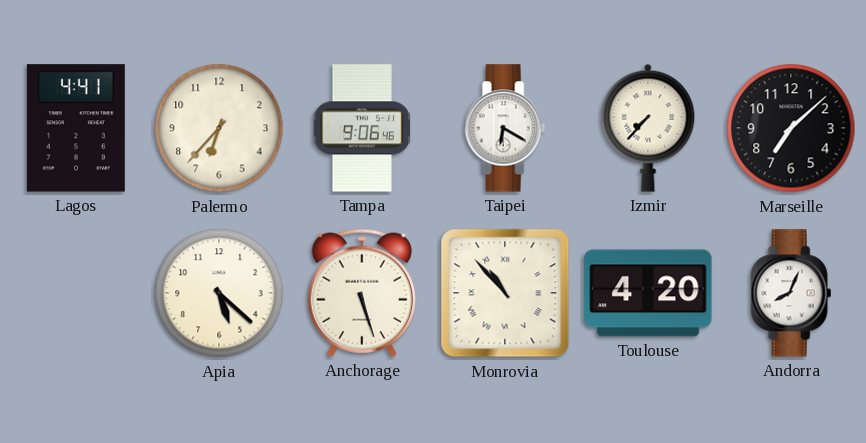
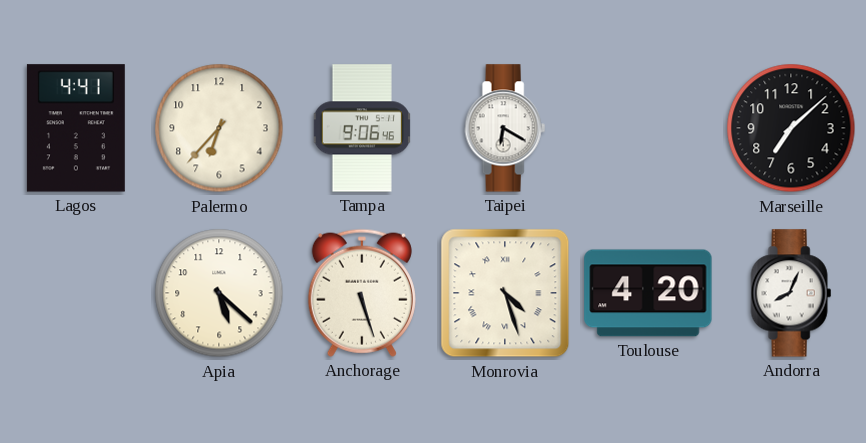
Izmir: 7:37 -> none
Monrovia: 10:53 -> 4:27
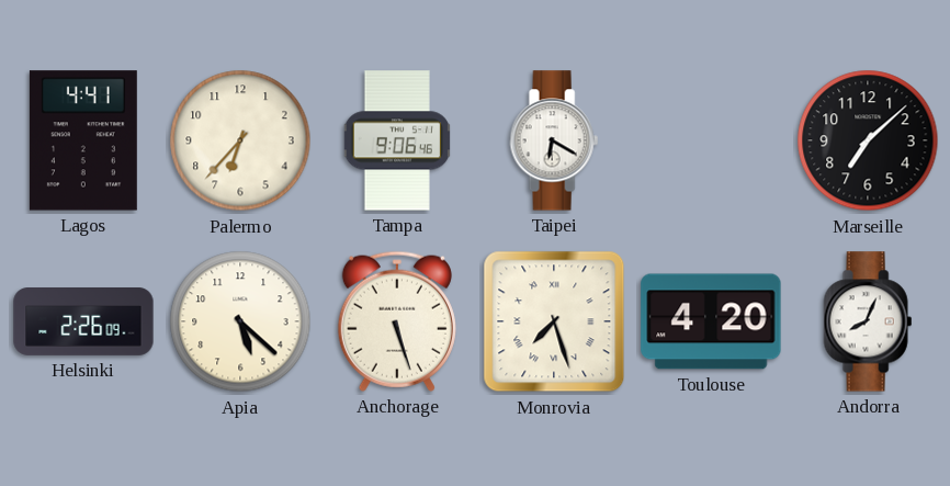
Helsinki: none -> 2:26
Monrovia: 4:27 -> 7:27
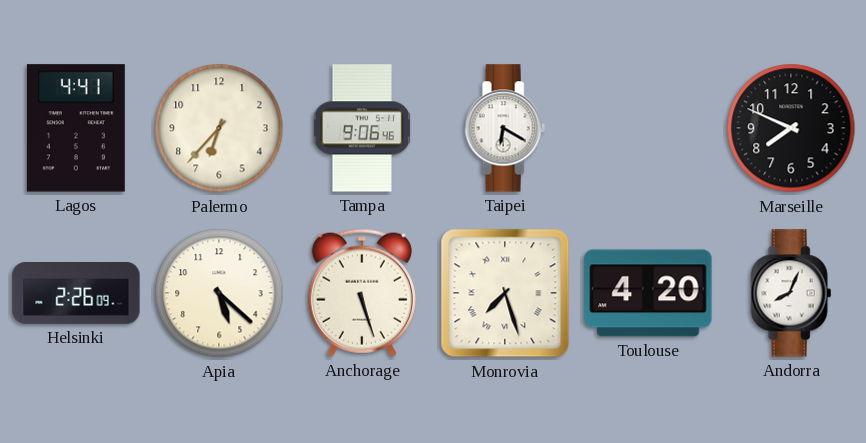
Marseille: 7:08 -> 7:49
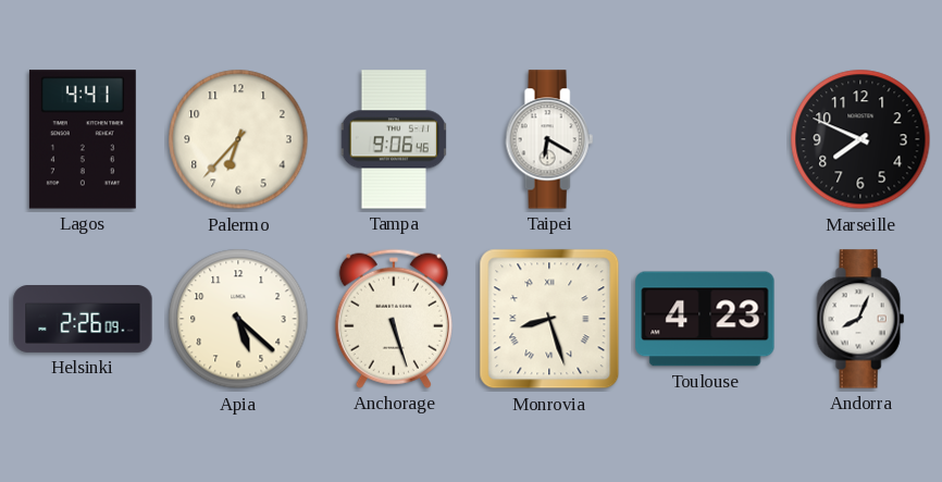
Monrovia: 7:27 -> 8:27
Toulouse: 4:20 -> 4:23
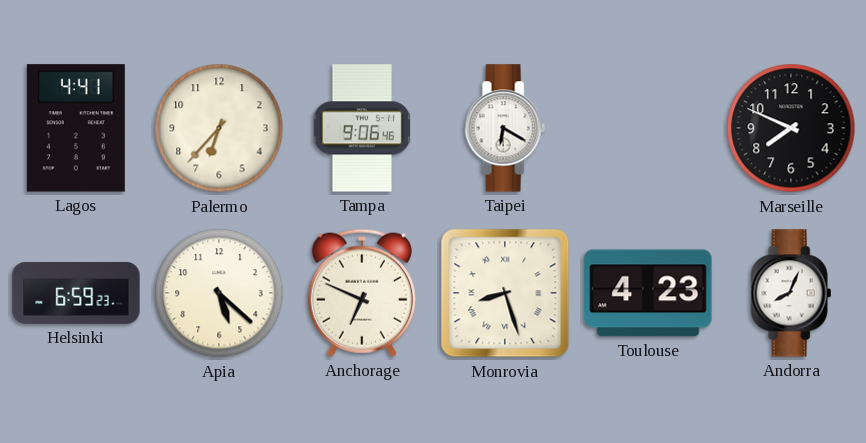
Helsinki: 2:26 -> 6:59
Anchorage: 5:27 -> 6:49
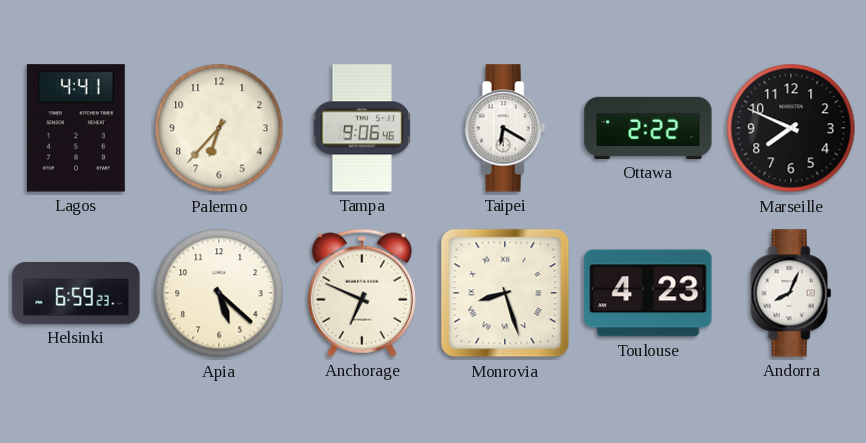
Ottawa: none -> 2:22
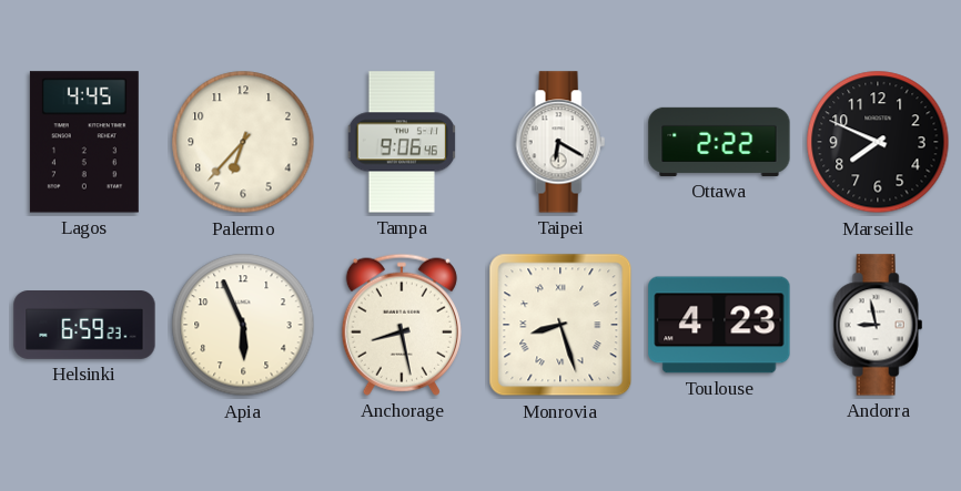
Lagos: 4:41 -> 4:45
Apia: 5:22 -> 5:56
Anchorage: 6:49 -> 8:28
Andorra: 8:04 -> 8:58
